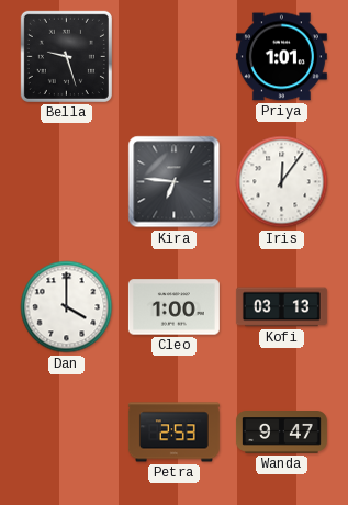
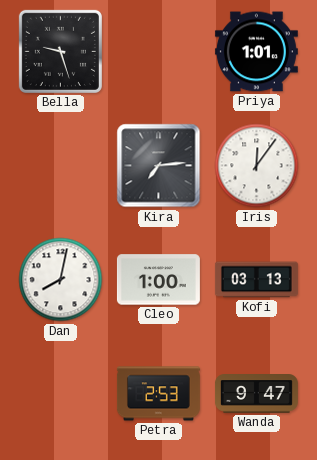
Kira: 6:46 -> 7:14
Dan: 4:00 -> 8:02
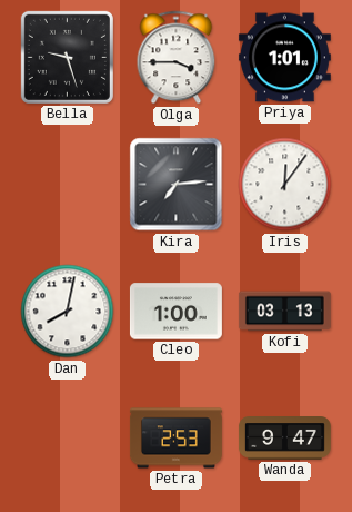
Olga: none -> 3:45
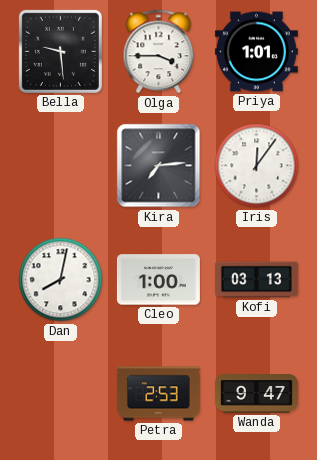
Bella: 9:27 -> 9:29
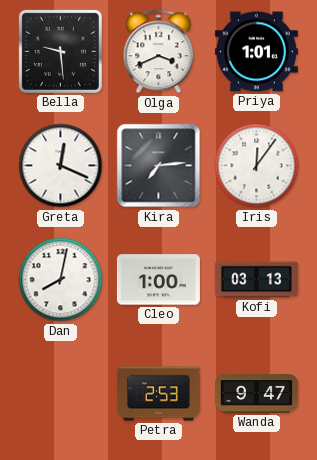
Olga: 3:45 -> 3:41
Greta: none -> 12:19
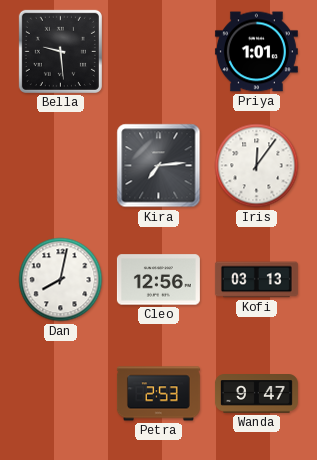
Olga: 3:41 -> none
Greta: 12:19 -> none
Cleo: 1:00 -> 12:56
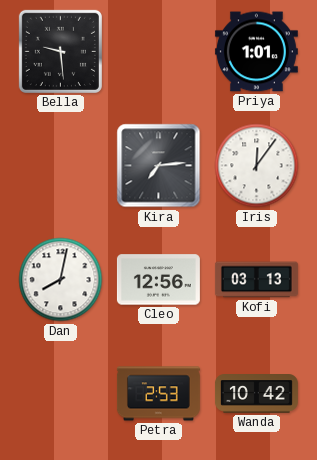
Wanda: 9:47 -> 10:42
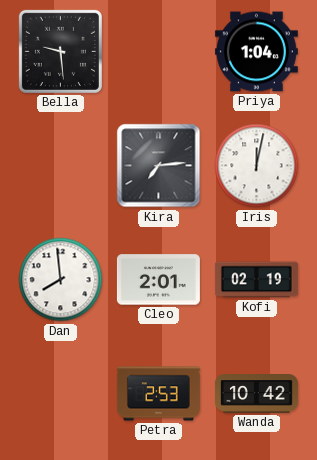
Priya: 1:01 -> 1:04
Iris: 12:06 -> 12:02
Dan: 8:02 -> 7:59
Cleo: 12:56 -> 2:01
Kofi: 03:13 -> 02:19
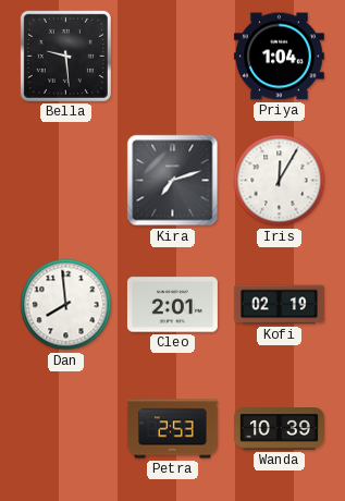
Kira: 7:14 -> 7:12
Iris: 12:02 -> 12:05
Wanda: 10:42 -> 10:39
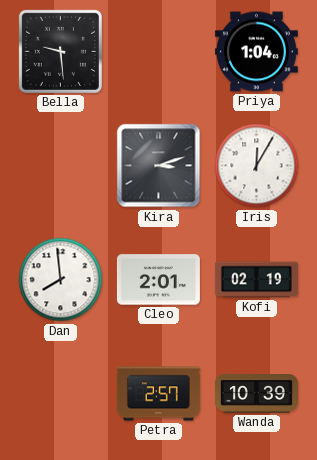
Kira: 7:12 -> 3:12
Petra: 2:53 -> 2:57
